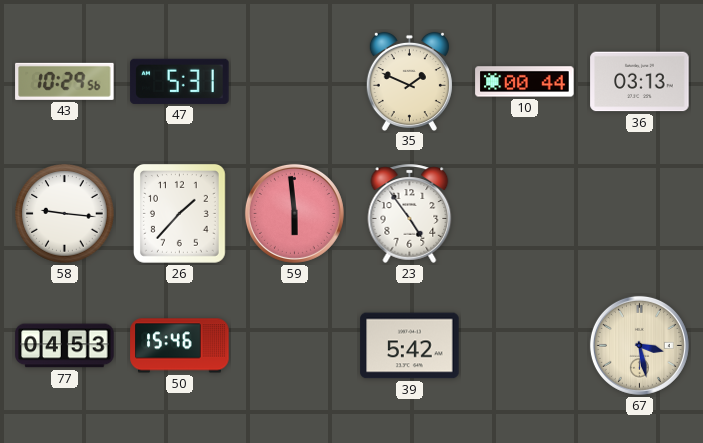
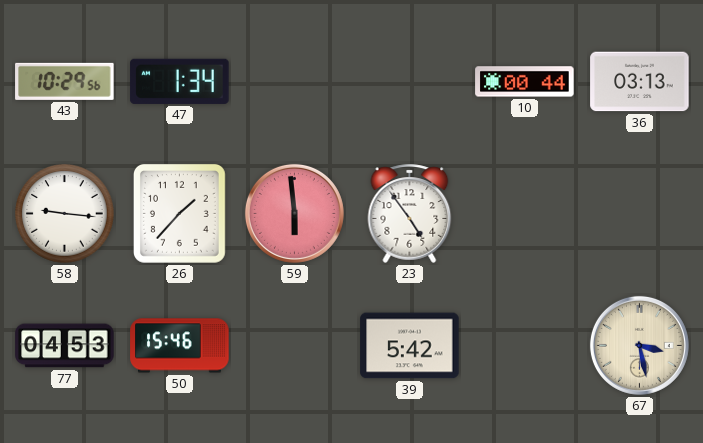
47: 5:31 -> 1:34
35: 1:49 -> none
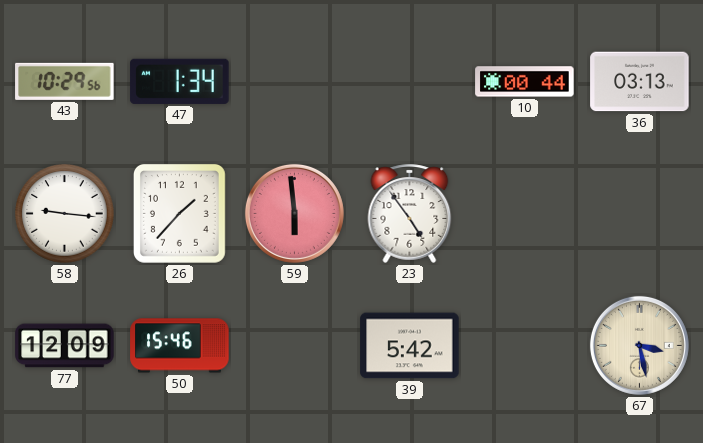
77: 04:53 -> 12:09
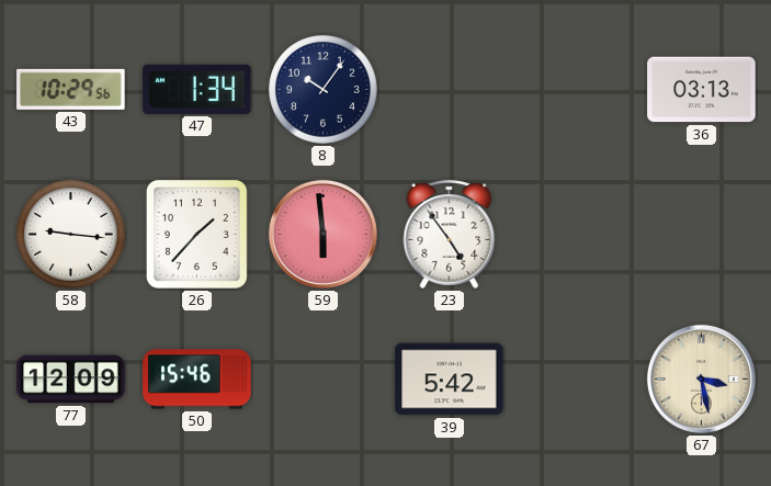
8: none -> 10:06
10: 00:44 -> none
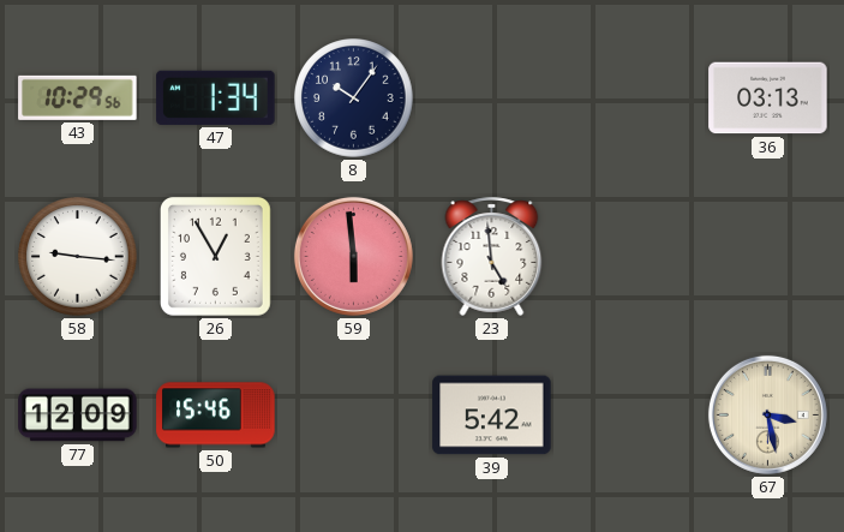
26: 1:37 -> 12:55
23: 4:54 -> 4:59
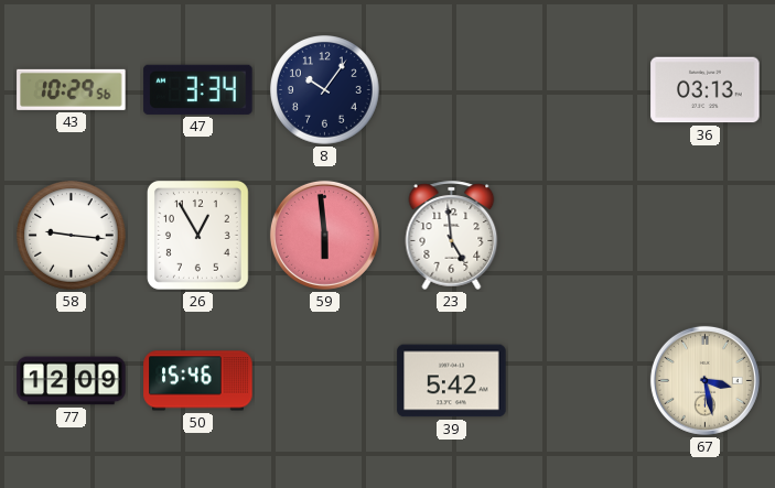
47: 1:34 -> 3:34
